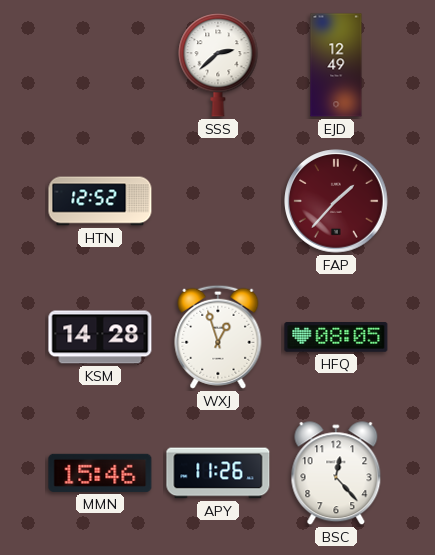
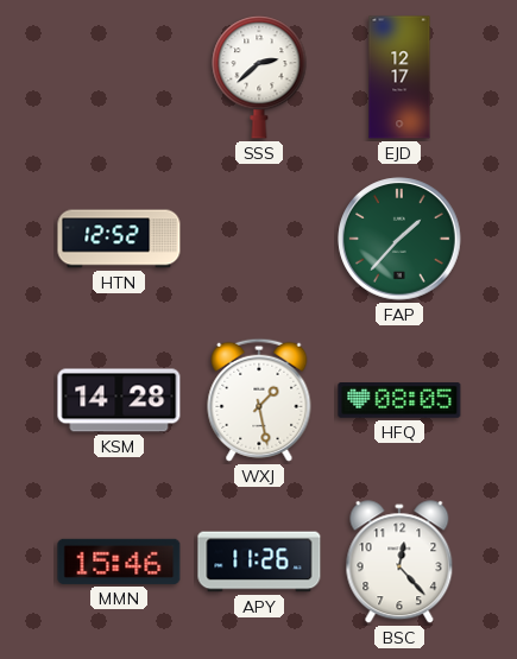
EJD: 12:49 -> 12:17
FAP dial: burgundy -> green
WXJ: 12:57 -> 1:28
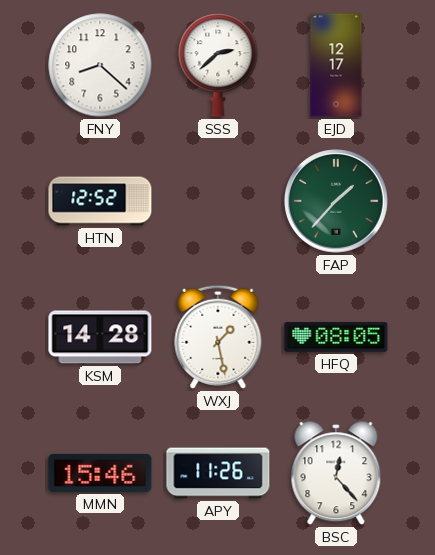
FNY: none -> 8:22
